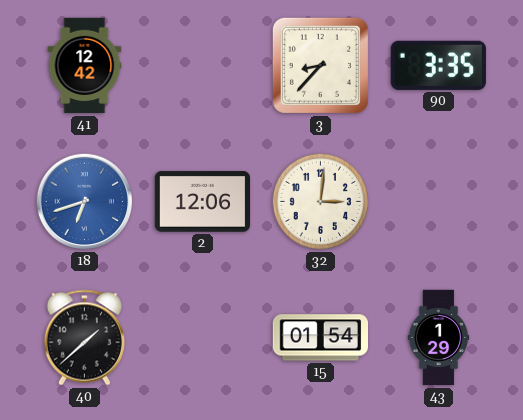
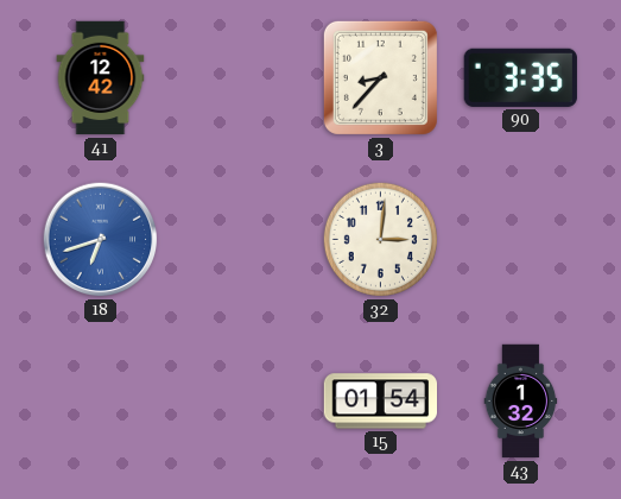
2: 12:06 -> none
40: 1:38 -> none
43: 1:29 -> 1:32
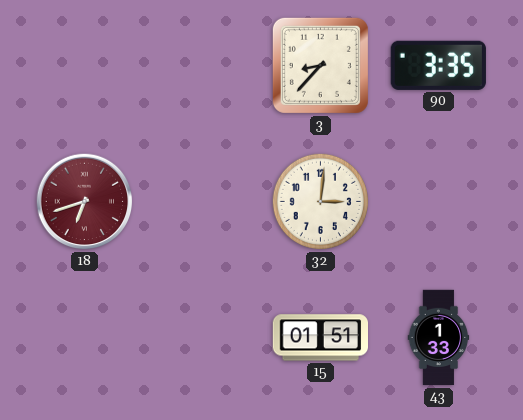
41: 12:42 -> none
18 dial: blue -> burgundy
15: 01:54 -> 01:51
43: 1:32 -> 1:33
